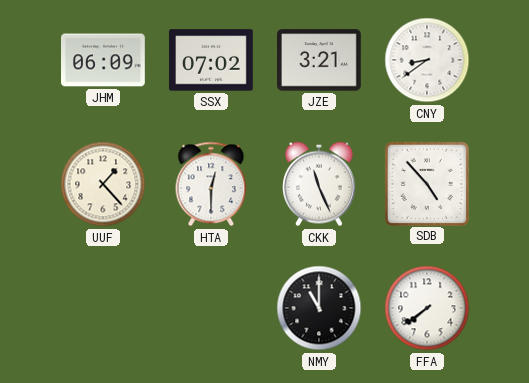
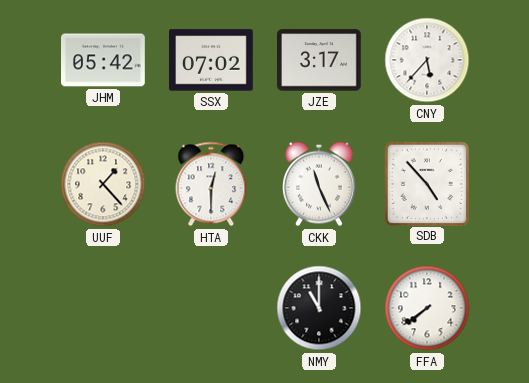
JHM: 06:09 -> 05:42
JZE: 3:21 -> 3:17
CNY: 8:39 -> 5:37
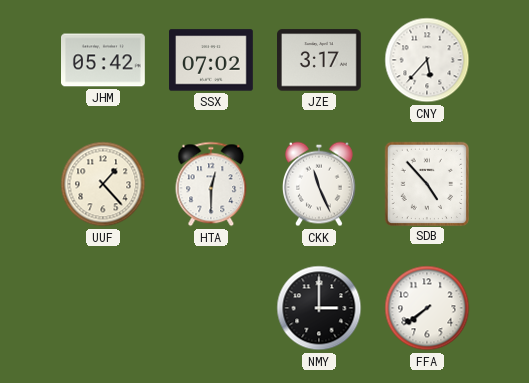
NMY: 11:00 -> 3:00
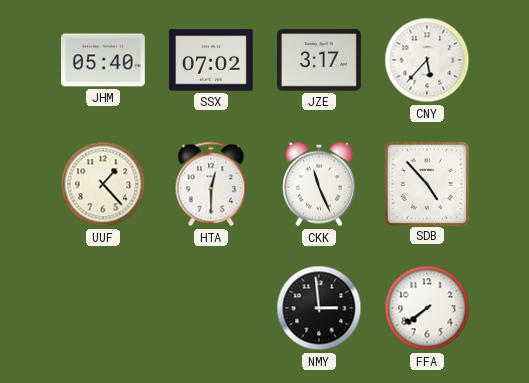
JHM: 05:42 -> 05:40
NMY: 3:00 -> 2:59
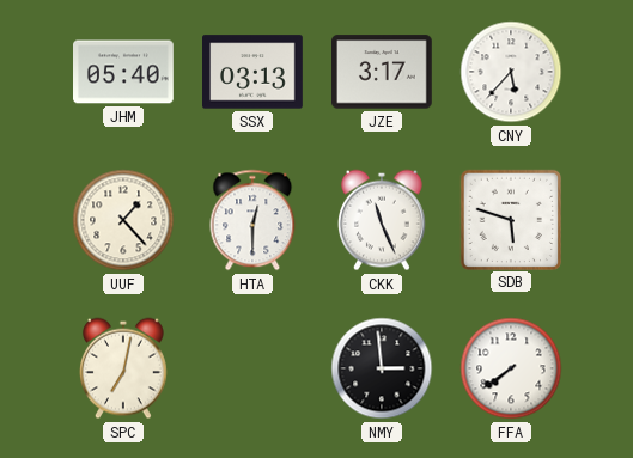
SSX: 07:02 -> 03:13
SDB: 4:53 -> 5:48
SPC: none -> 7:02
